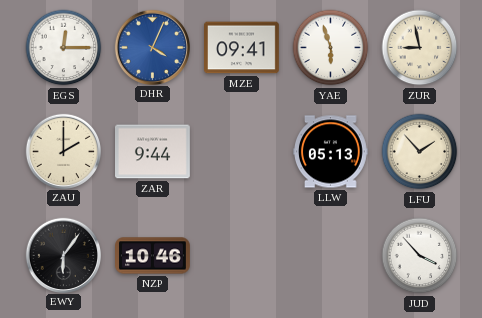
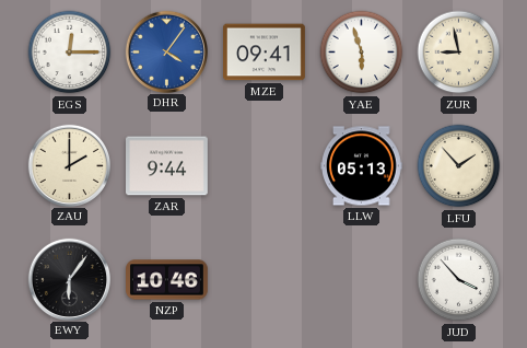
DHR: 4:04 -> 4:06
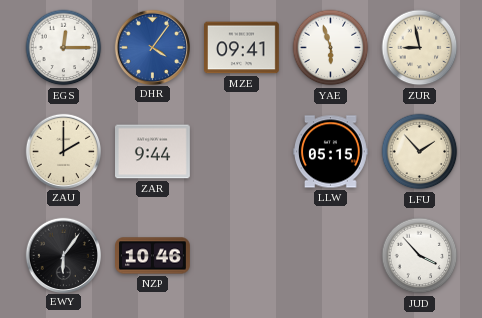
LLW: 05:13 -> 05:15
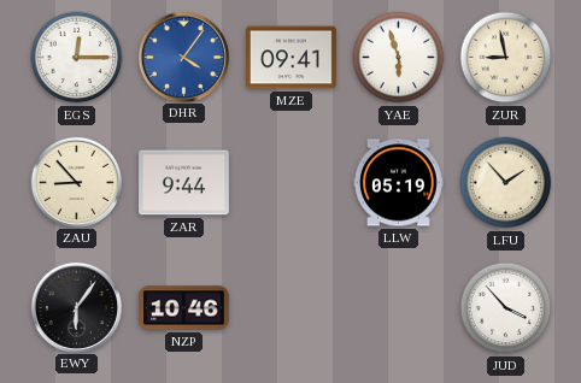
ZAU: 2:00 -> 8:53
LLW: 05:15 -> 05:19
